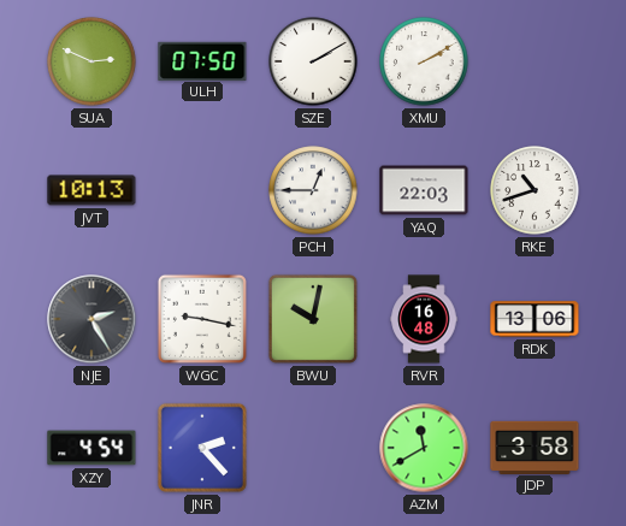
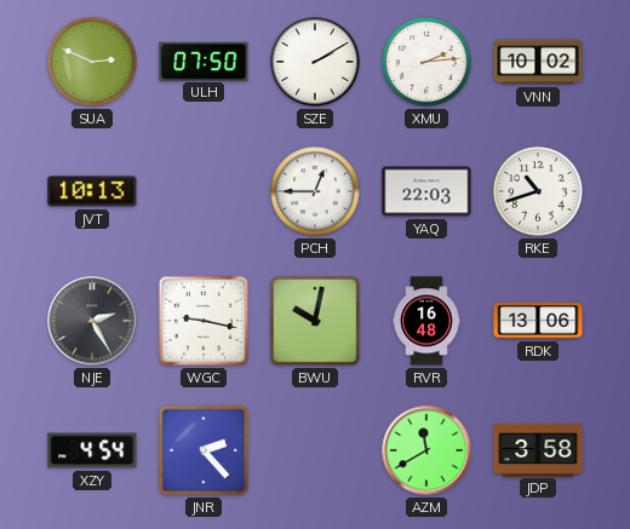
XMU: 2:10 -> 2:14
VNN: none -> 10:02
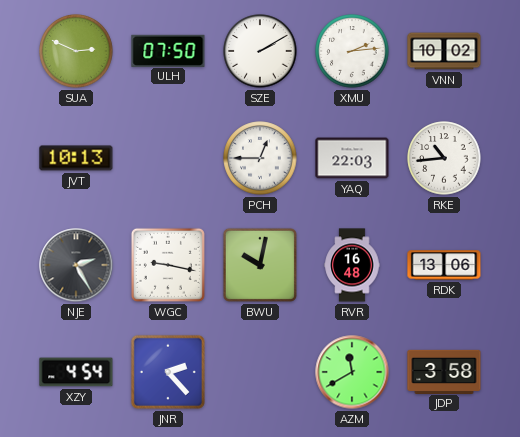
RKE: 10:42 -> 10:44
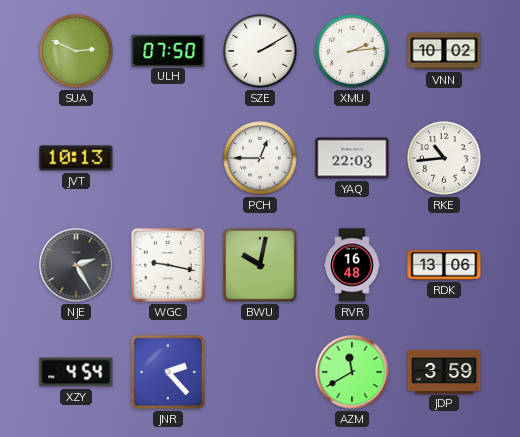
JDP: 3:58 -> 3:59
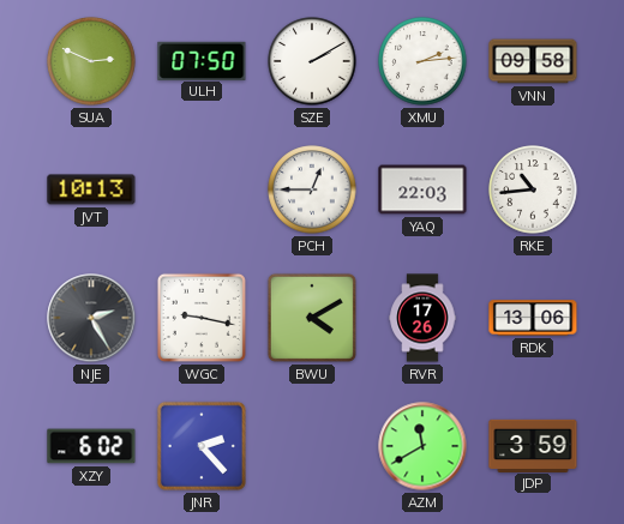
VNN: 10:02 -> 09:58
BWU: 10:02 -> 4:10
RVR: 16:48 -> 17:26
XZY: 4:54 -> 6:02
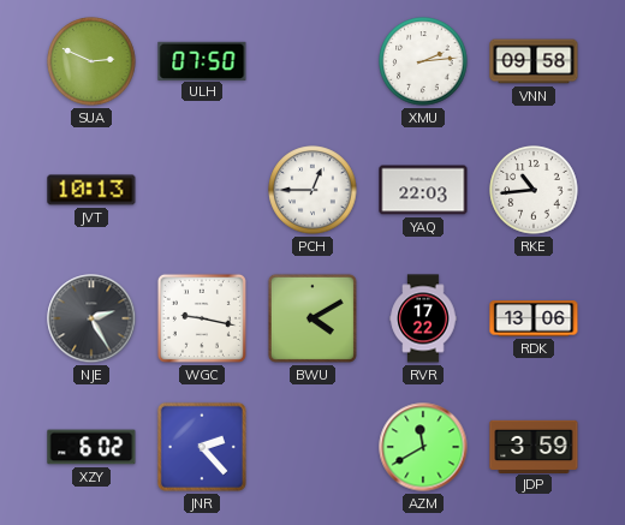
SZE: 2:10 -> none
RVR: 17:26 -> 17:22
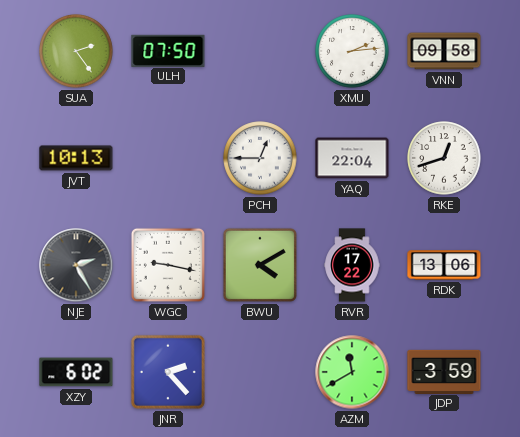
SUA: 2:49 -> 2:24
YAQ: 22:03 -> 22:04
RKE: 10:44 -> 12:42
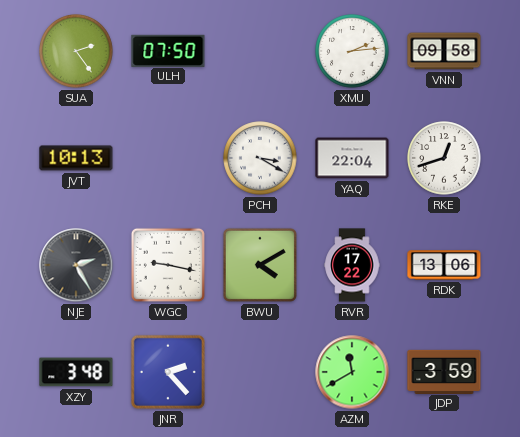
PCH: 12:45 -> 3:20
XZY: 6:02 -> 3:48
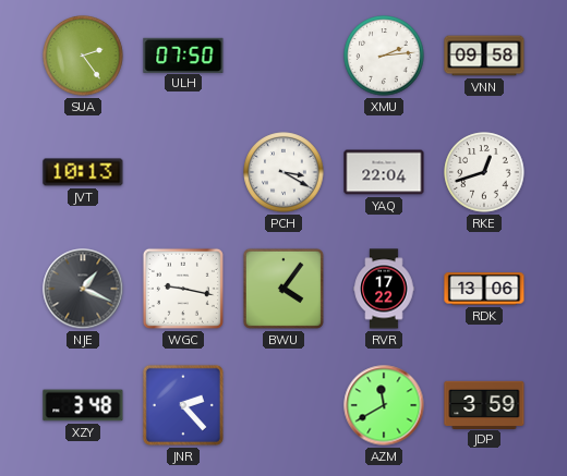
NJE: 2:25 -> 1:19
BWU: 4:10 -> 4:06
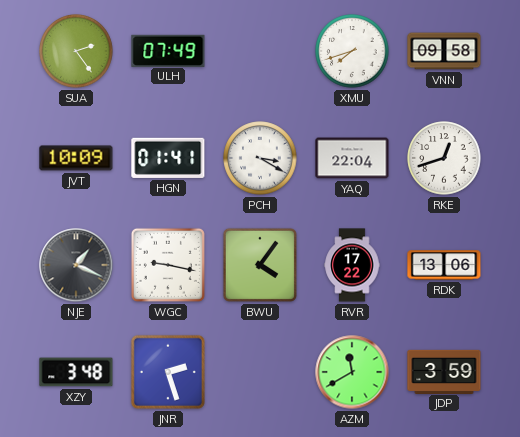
ULH: 07:50 -> 07:49
XMU: 2:14 -> 7:42
JVT: 10:13 -> 10:09
HGN: none -> 01:41
JNR: 2:23 -> 2:27
